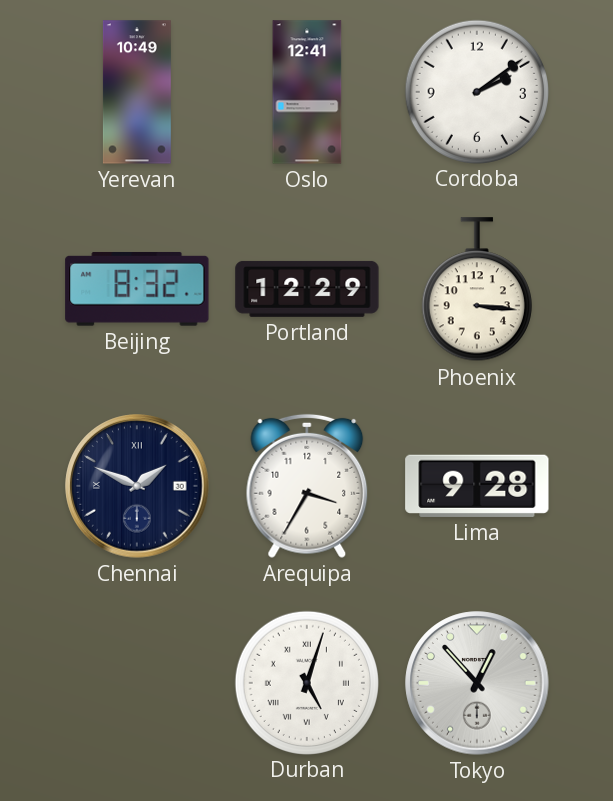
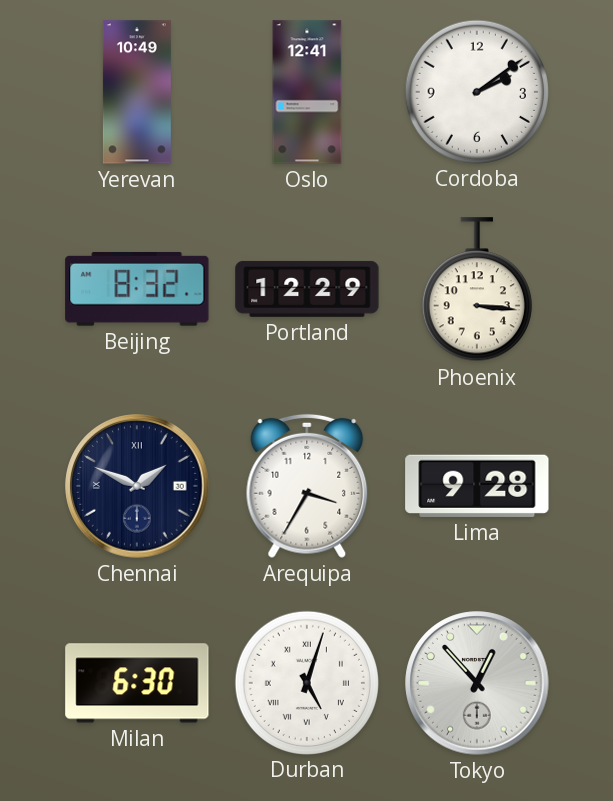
Milan: none -> 6:30
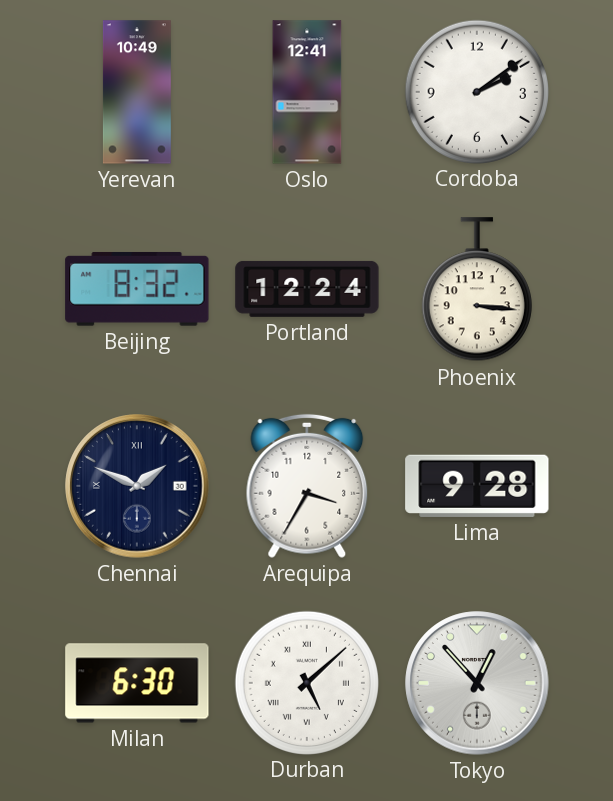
Portland: 12:29 -> 12:24
Durban: 5:03 -> 5:08
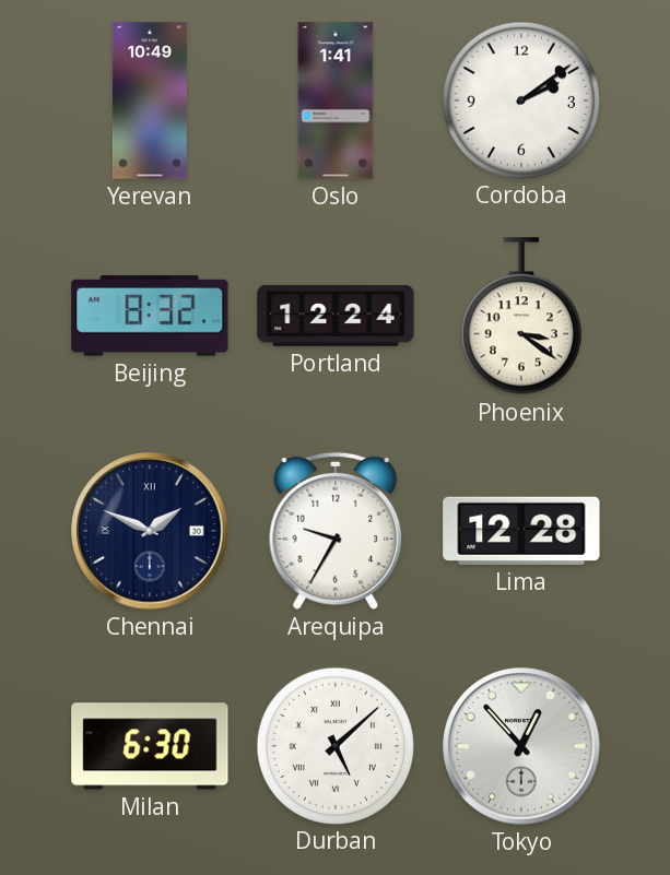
Oslo: 12:41 -> 1:41
Phoenix: 3:16 -> 3:21
Arequipa: 3:35 -> 9:35
Lima: 9:28 -> 12:28
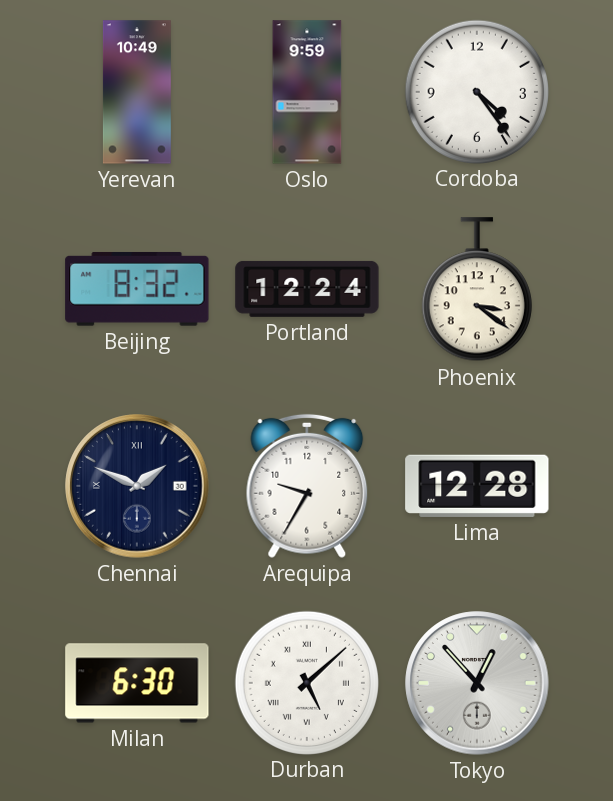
Oslo: 1:41 -> 9:59
Cordoba: 2:09 -> 4:24
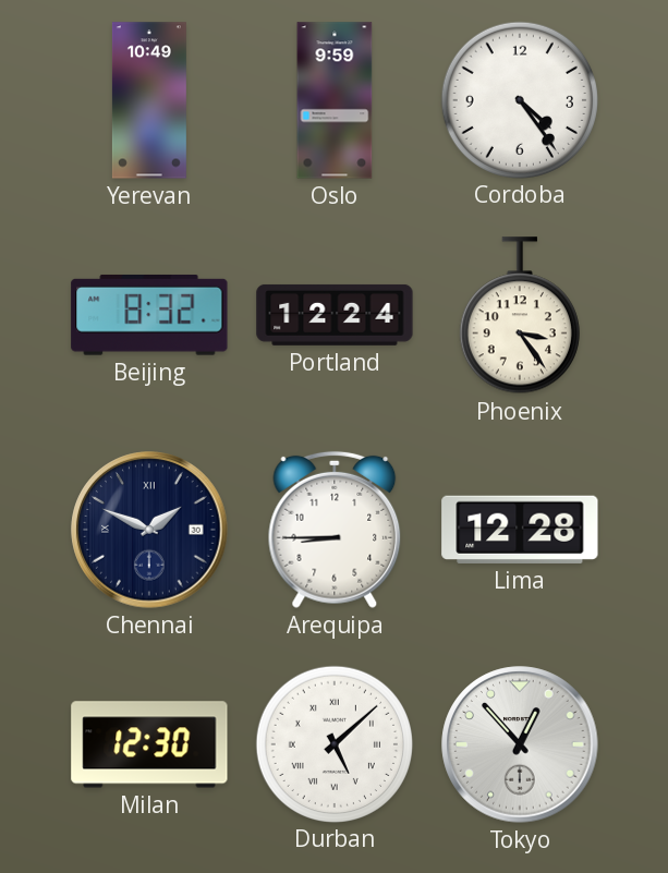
Phoenix: 3:21 -> 3:24
Arequipa: 9:35 -> 8:45
Milan: 6:30 -> 12:30
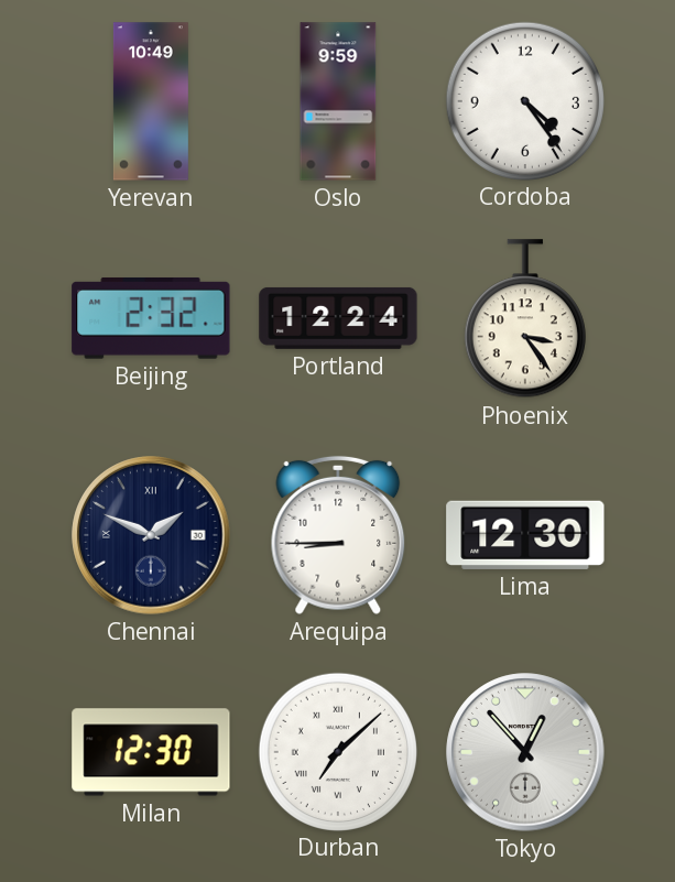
Beijing: 8:32 -> 2:32
Lima: 12:28 -> 12:30
Durban: 5:08 -> 7:08
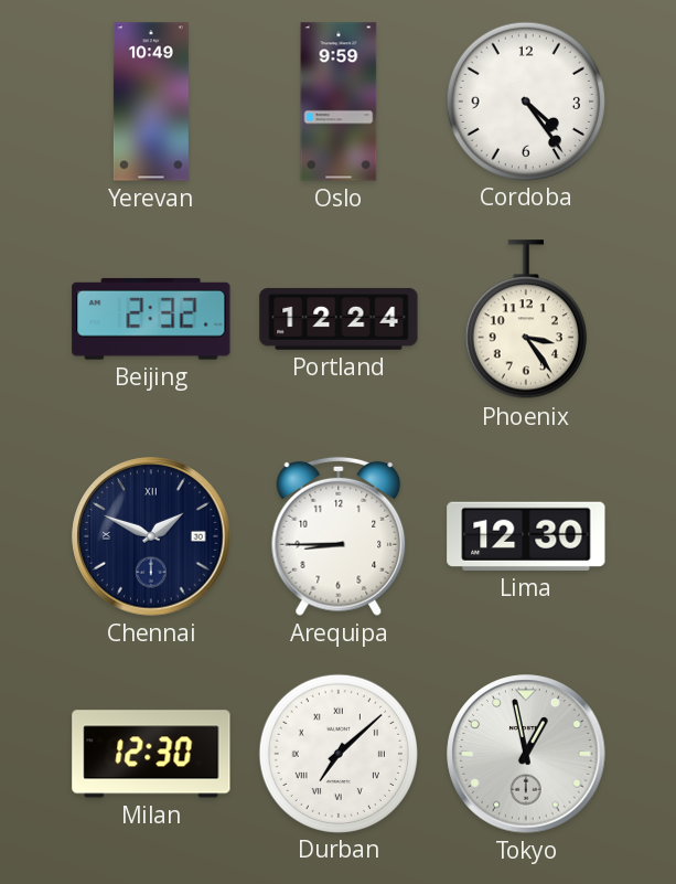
Tokyo: 12:53 -> 12:58
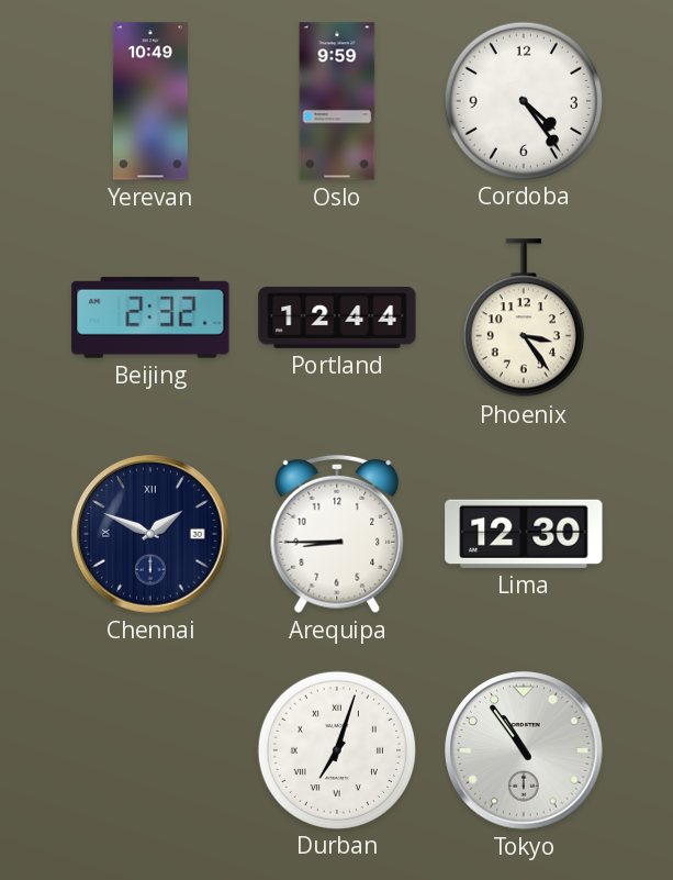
Portland: 12:24 -> 12:44
Milan: 12:30 -> none
Durban: 7:08 -> 7:03
Tokyo: 12:58 -> 10:54
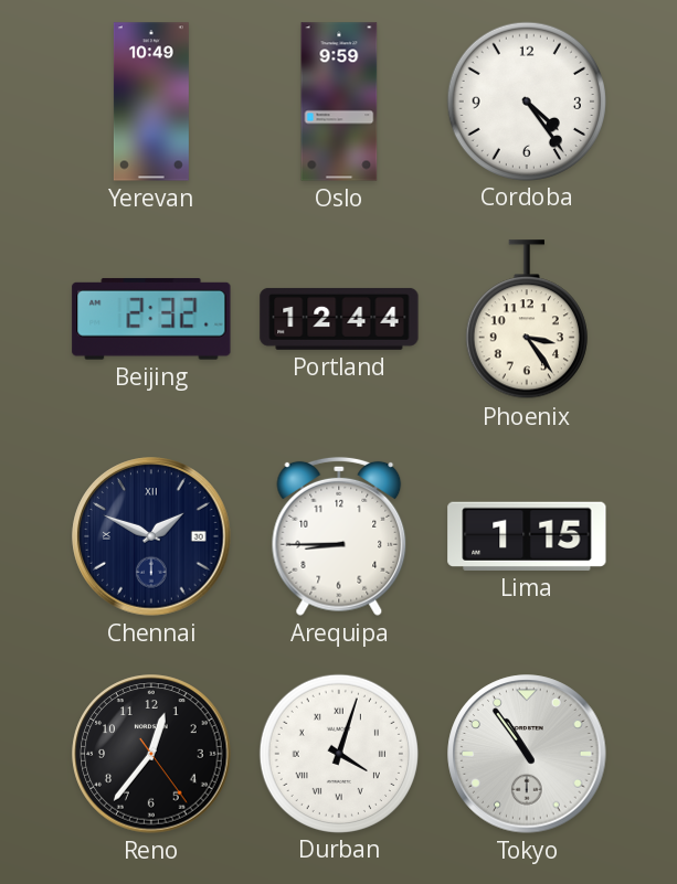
Lima: 12:30 -> 1:15
Reno: none -> 12:36
Durban: 7:03 -> 4:03
